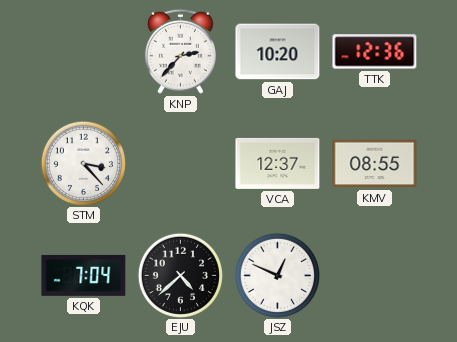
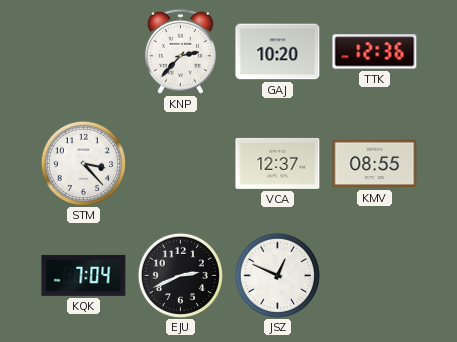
EJU: 4:38 -> 2:41
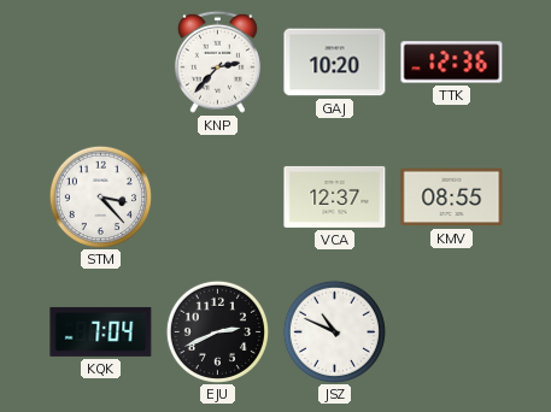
JSZ: 12:49 -> 10:49
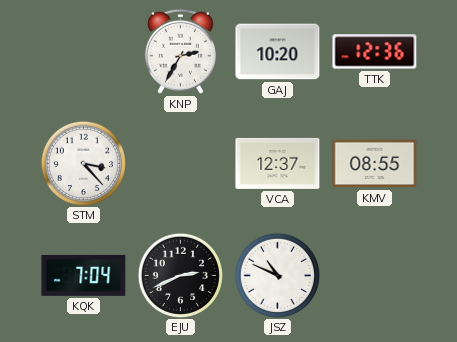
KNP: 2:37 -> 2:35
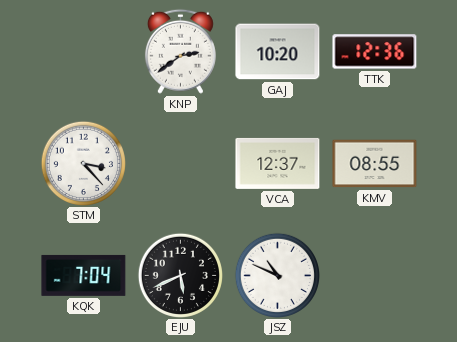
KNP: 2:35 -> 2:39
EJU: 2:41 -> 5:41
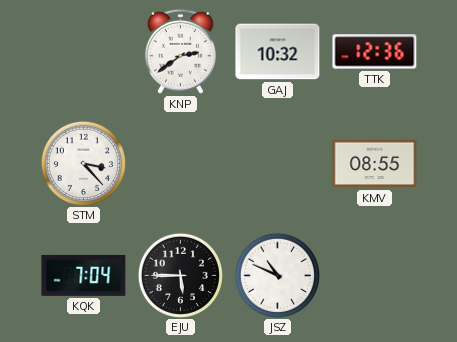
GAJ: 10:20 -> 10:32
VCA: 12:37 -> none
EJU: 5:41 -> 5:45
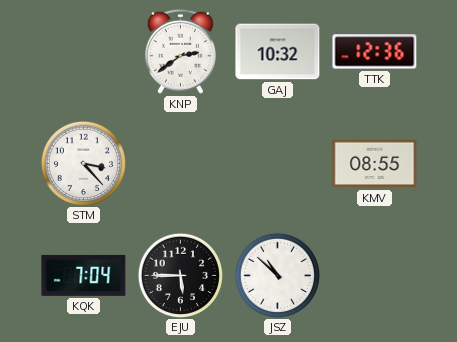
JSZ: 10:49 -> 10:52
